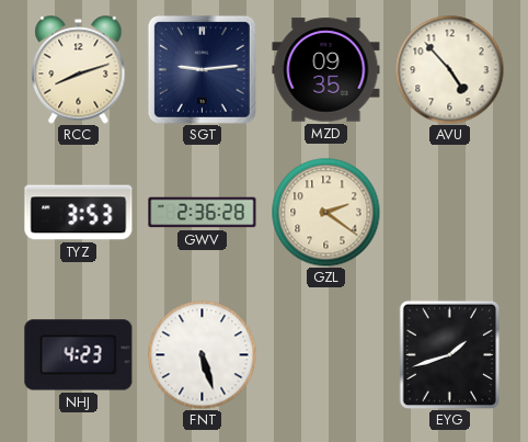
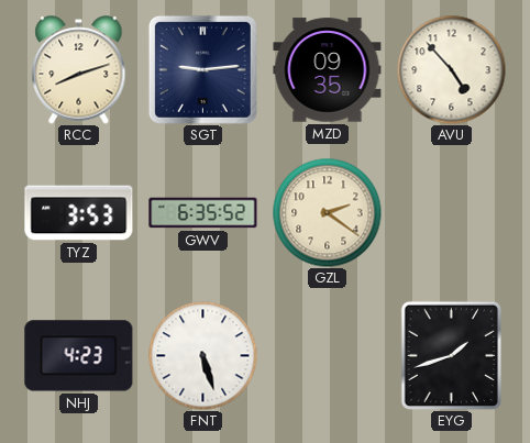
GWV: 2:36 -> 6:35
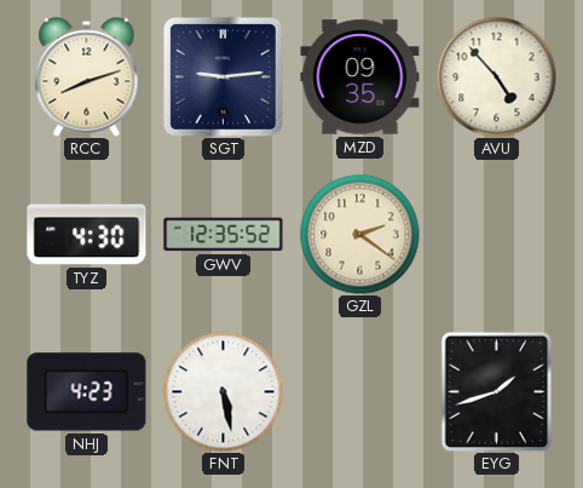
TYZ: 3:53 -> 4:30
GWV: 6:35 -> 12:35
FNT: 5:27 -> 5:28
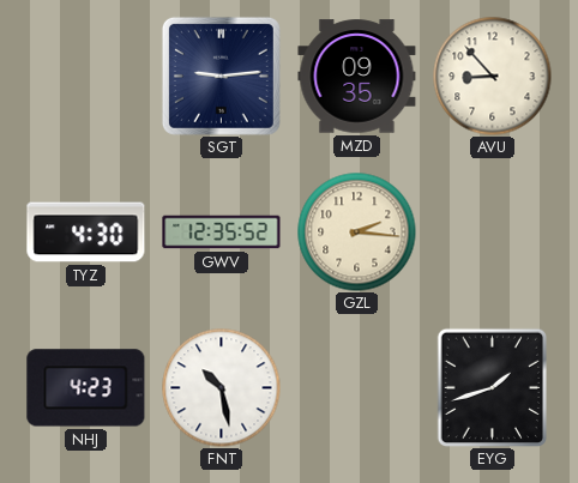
RCC: 8:12 -> none
AVU: 4:53 -> 8:53
GZL: 2:21 -> 2:16
FNT: 5:28 -> 10:28
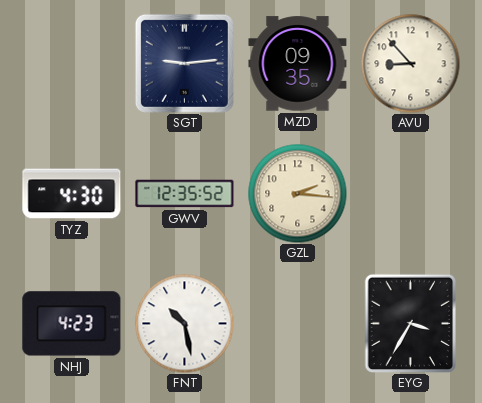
EYG: 1:42 -> 3:35
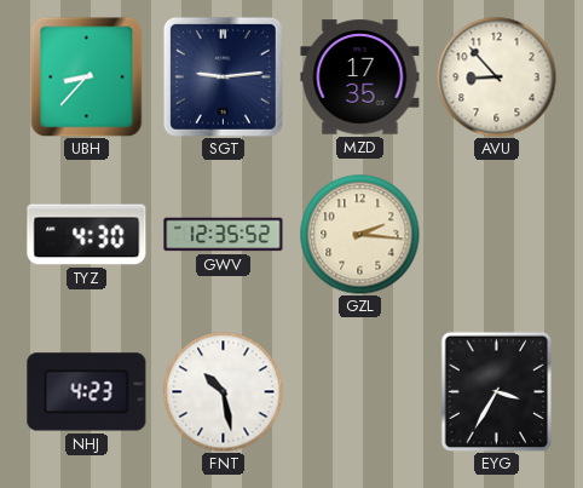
UBH: none -> 8:37
MZD: 09:35 -> 17:35
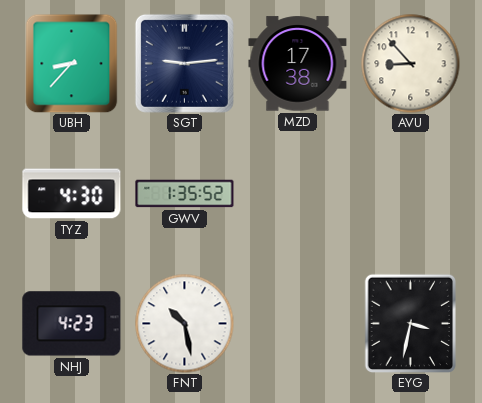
MZD: 17:35 -> 17:38
GWV: 12:35 -> 1:35
GZL: 2:16 -> none
EYG: 3:35 -> 3:32
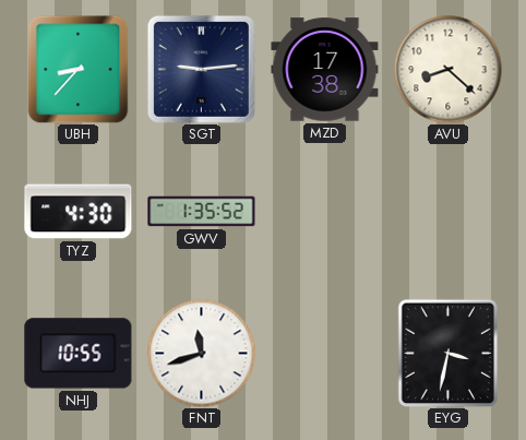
AVU: 8:53 -> 8:22
NHJ: 4:23 -> 10:55
FNT: 10:28 -> 11:42
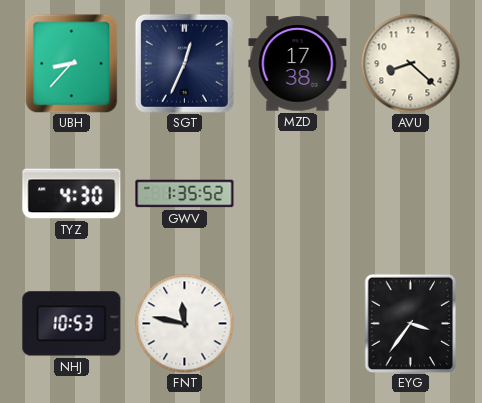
SGT: 9:14 -> 12:34
NHJ: 10:55 -> 10:53
FNT: 11:42 -> 11:47
EYG: 3:32 -> 3:36
